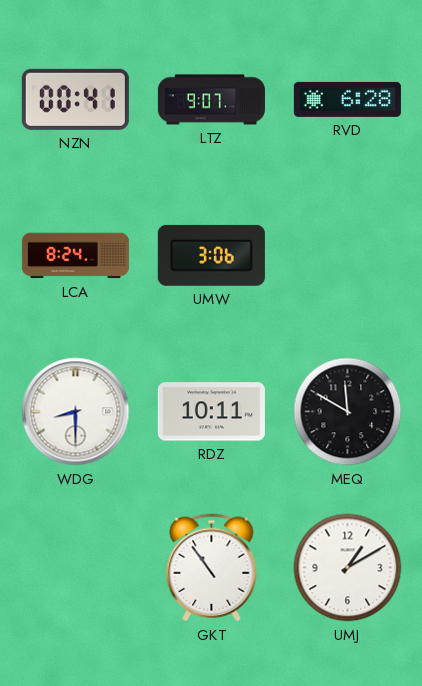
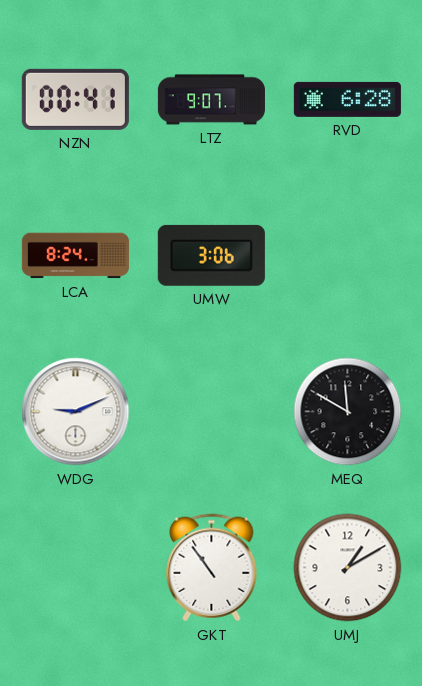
WDG: 8:30 -> 9:11
RDZ: 10:11 -> none
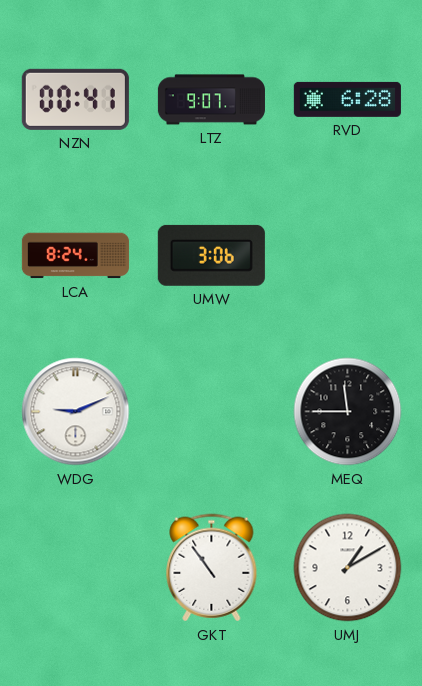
MEQ: 11:50 -> 11:45
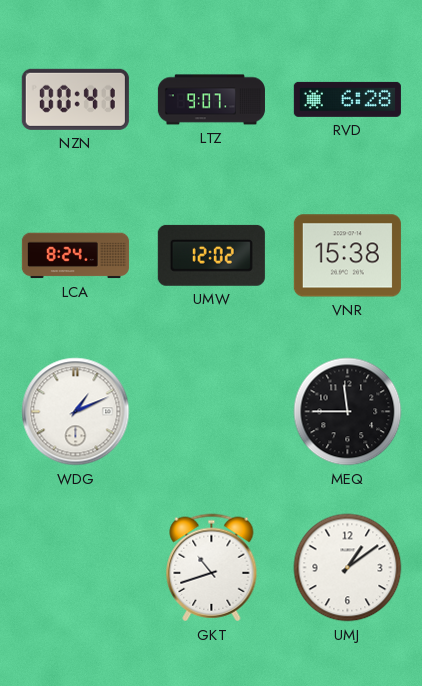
UMW: 3:06 -> 12:02
VNR: none -> 15:38
WDG: 9:11 -> 1:11
GKT: 10:54 -> 10:42
UMJ: 1:10 -> 1:09
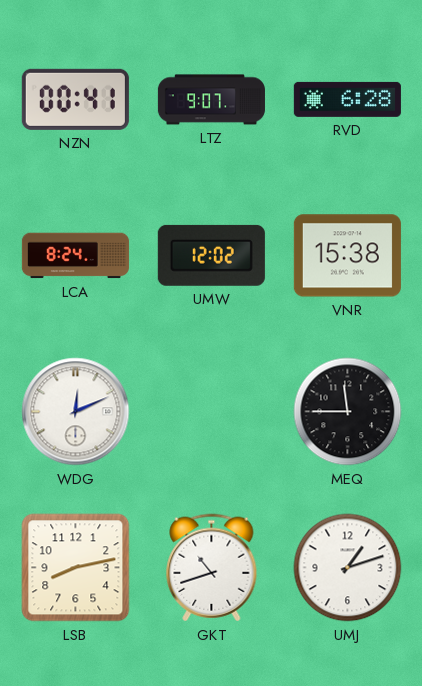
WDG: 1:11 -> 12:11
LSB: none -> 8:13
UMJ: 1:09 -> 1:12
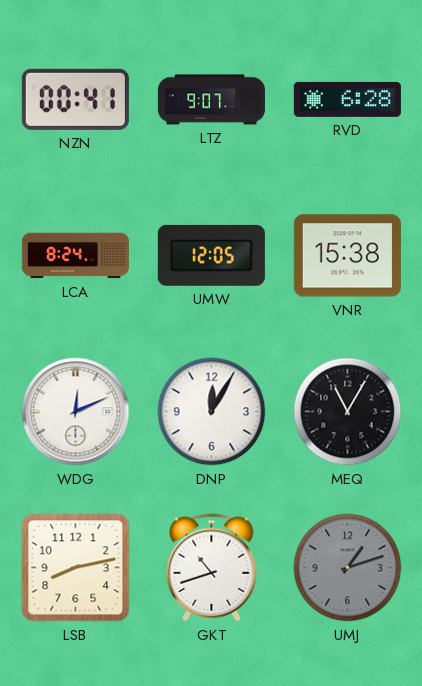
UMW: 12:02 -> 12:05
DNP: none -> 12:05
MEQ: 11:45 -> 11:05
UMJ dial: white -> grey
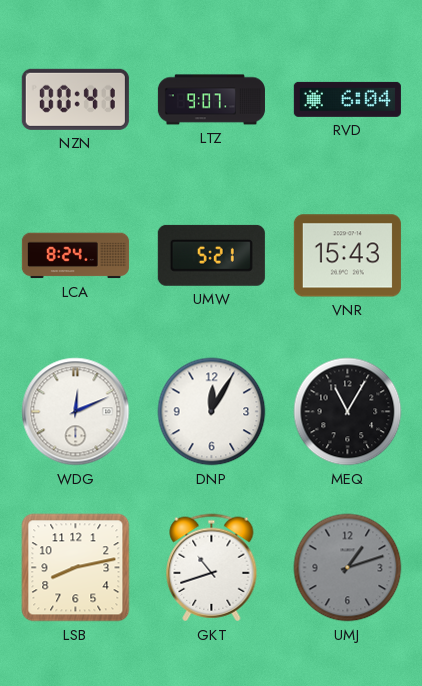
RVD: 6:28 -> 6:04
UMW: 12:05 -> 5:21
VNR: 15:38 -> 15:43
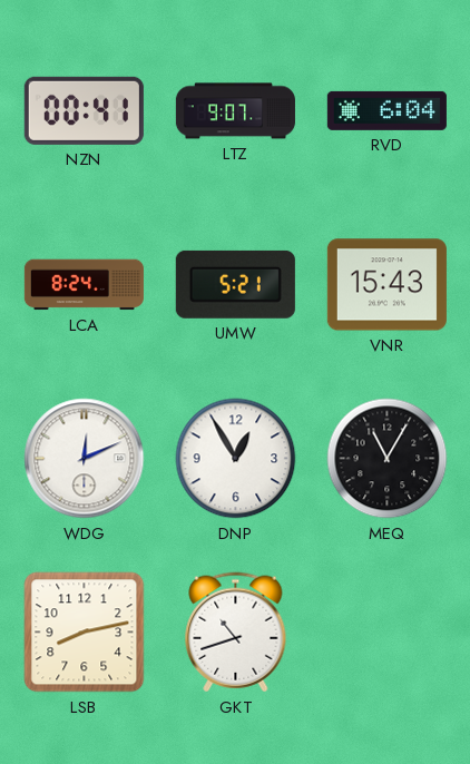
DNP: 12:05 -> 12:55
UMJ: 1:12 -> none
